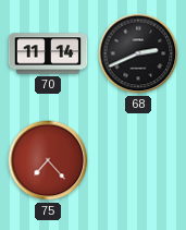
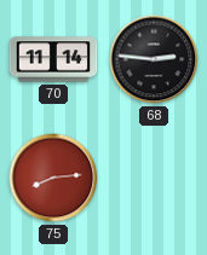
68: 2:41 -> 2:46
75: 7:23 -> 8:14
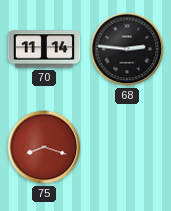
75: 8:14 -> 8:18
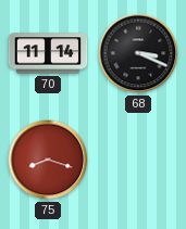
68: 2:46 -> 3:19
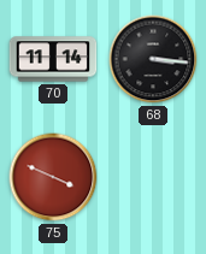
68: 3:19 -> 3:16
75: 8:18 -> 3:49
